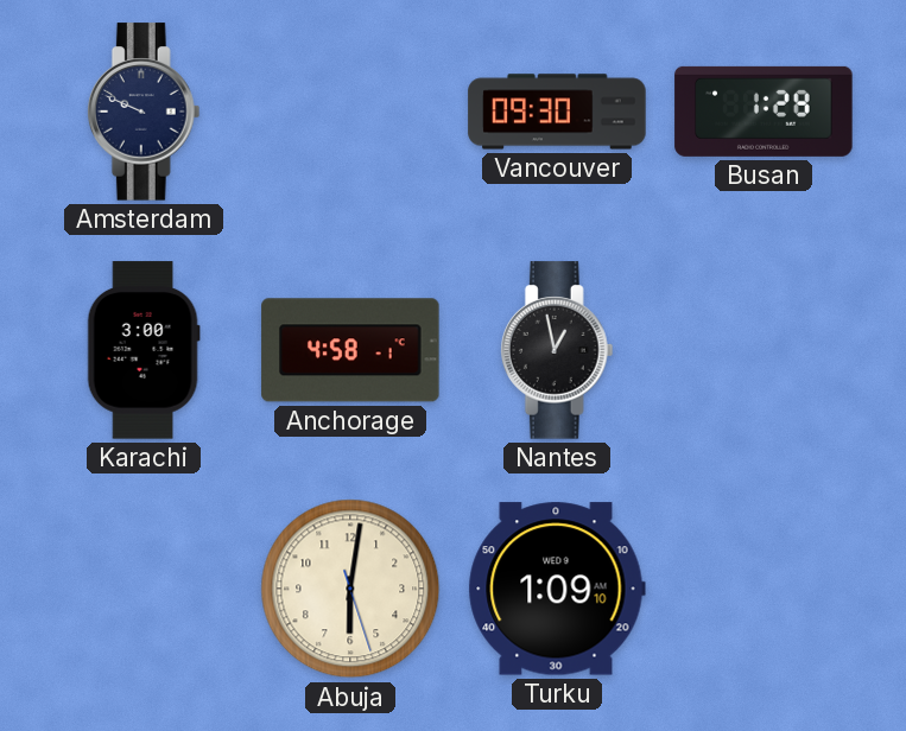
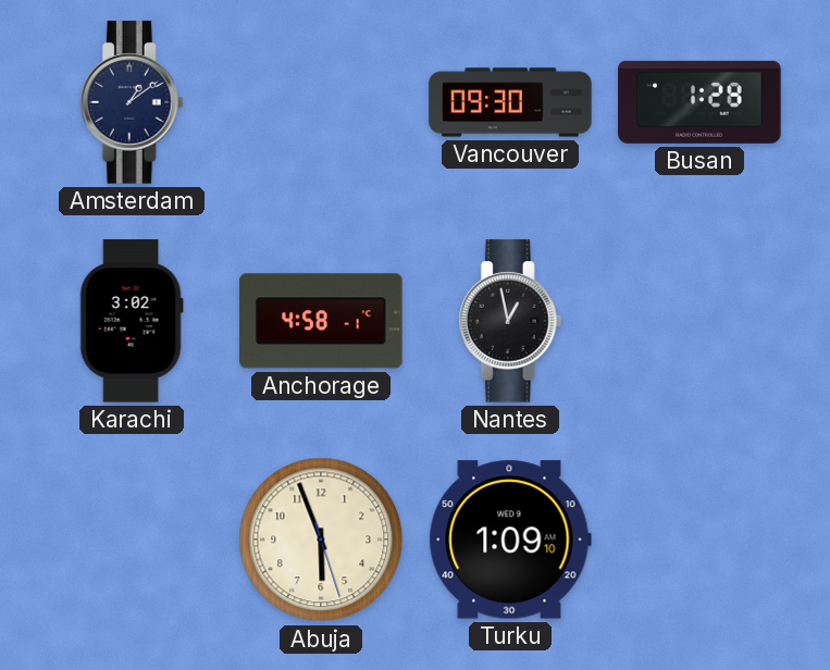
Amsterdam: 9:49 -> 1:09
Karachi: 3:00 -> 3:02
Abuja: 6:01 -> 5:56
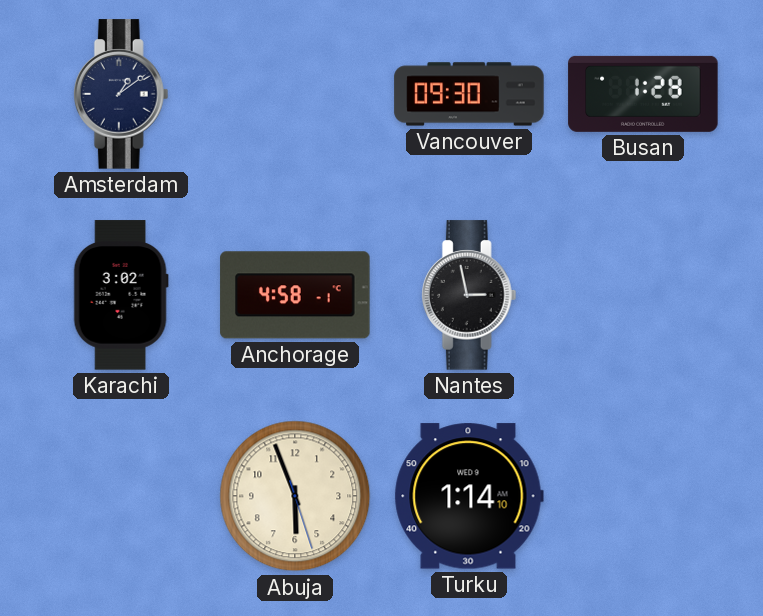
Nantes: 12:58 -> 2:58
Turku: 1:09 -> 1:14
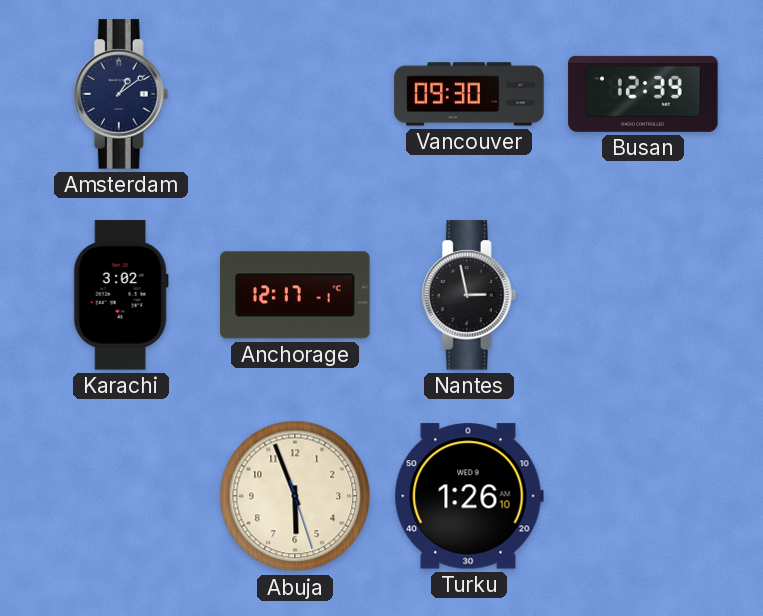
Busan: 1:28 -> 12:39
Anchorage: 4:58 -> 12:17
Turku: 1:14 -> 1:26
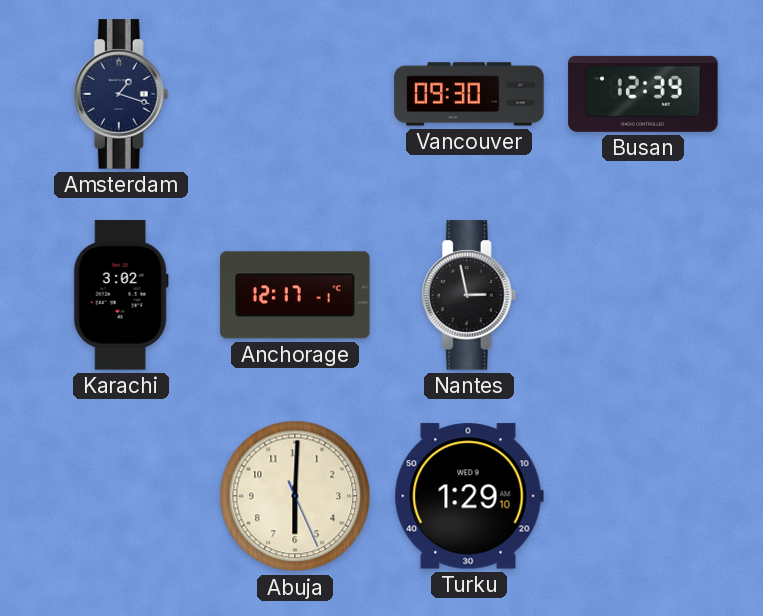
Amsterdam: 1:09 -> 1:18
Abuja: 5:56 -> 6:00
Turku: 1:26 -> 1:29
